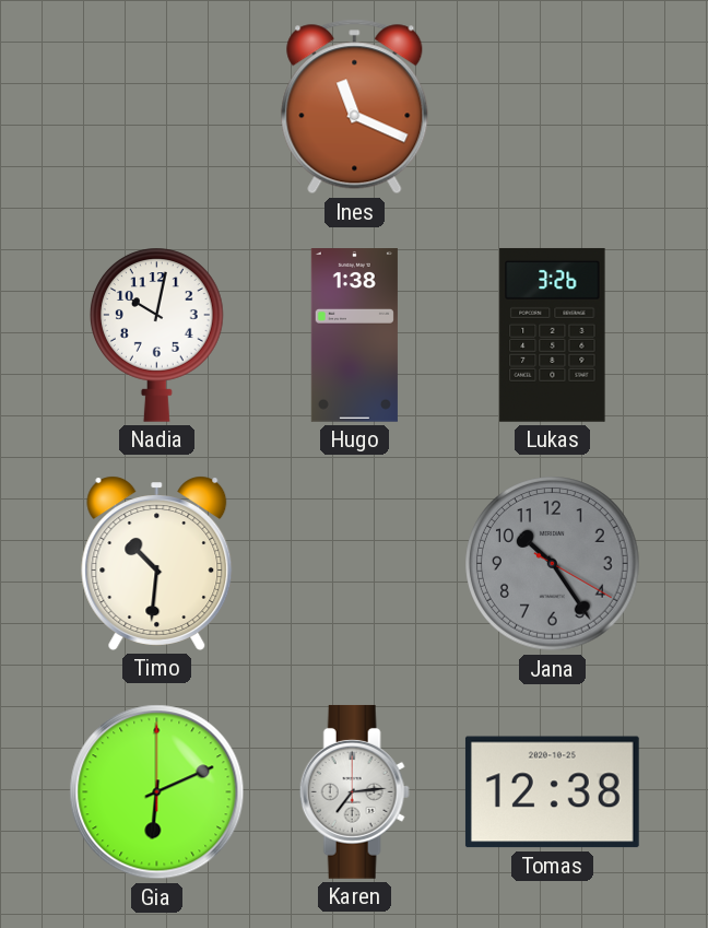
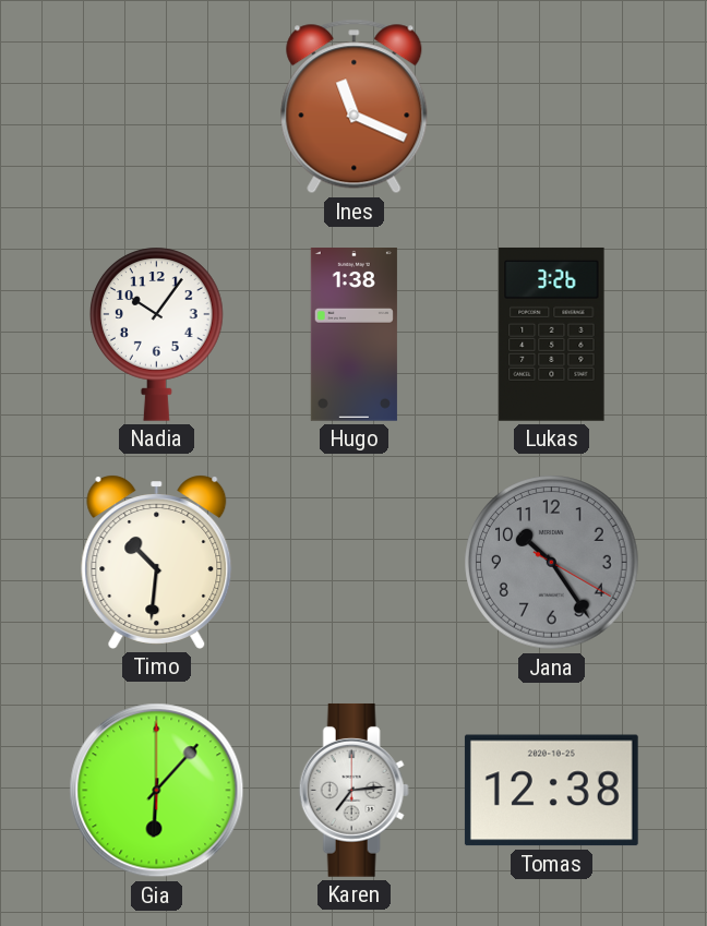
Nadia: 10:02 -> 10:06
Gia: 6:11 -> 6:07
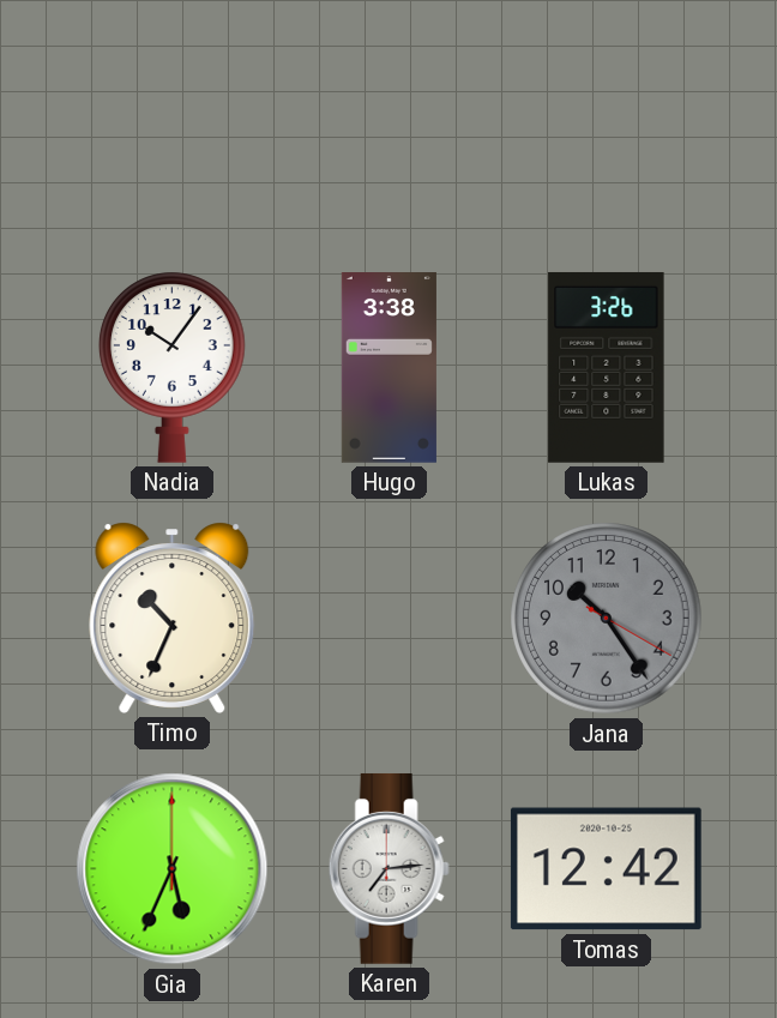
Ines: 11:19 -> none
Hugo: 1:38 -> 3:38
Timo: 10:31 -> 10:34
Gia: 6:07 -> 5:34
Tomas: 12:38 -> 12:42
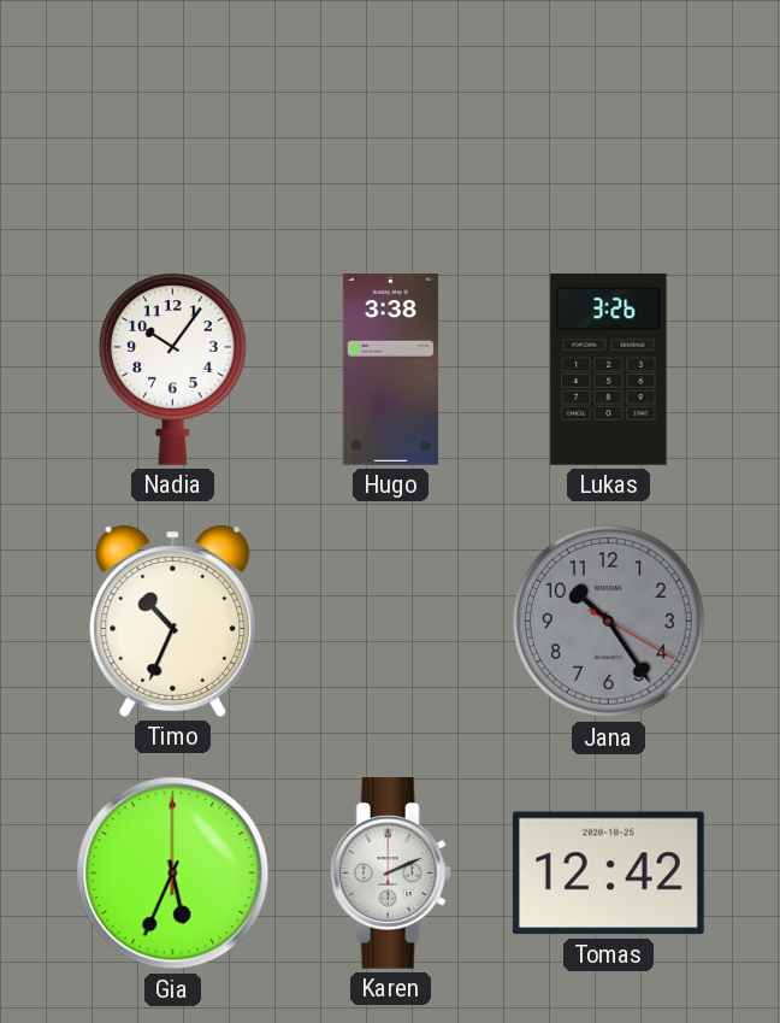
Karen: 7:14 -> 2:11
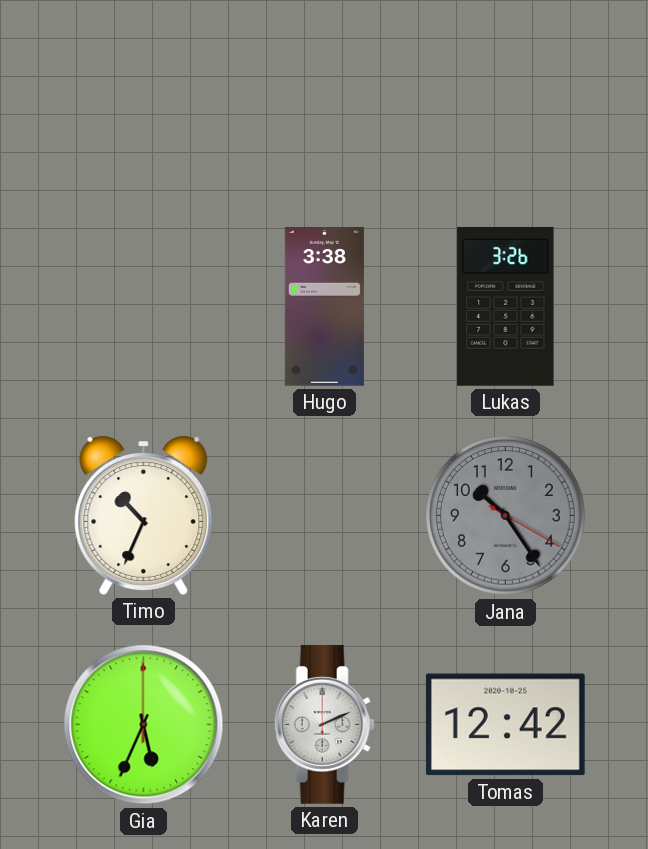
Nadia: 10:06 -> none
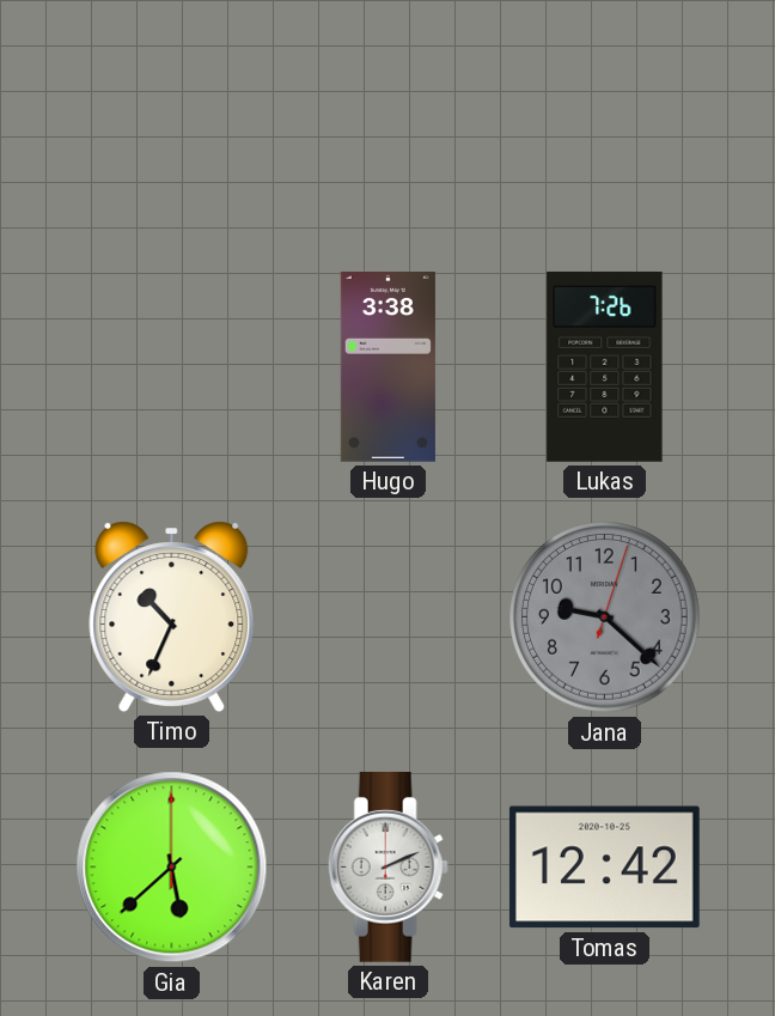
Lukas: 3:26 -> 7:26
Jana: 10:24 -> 9:22
Gia: 5:34 -> 5:38
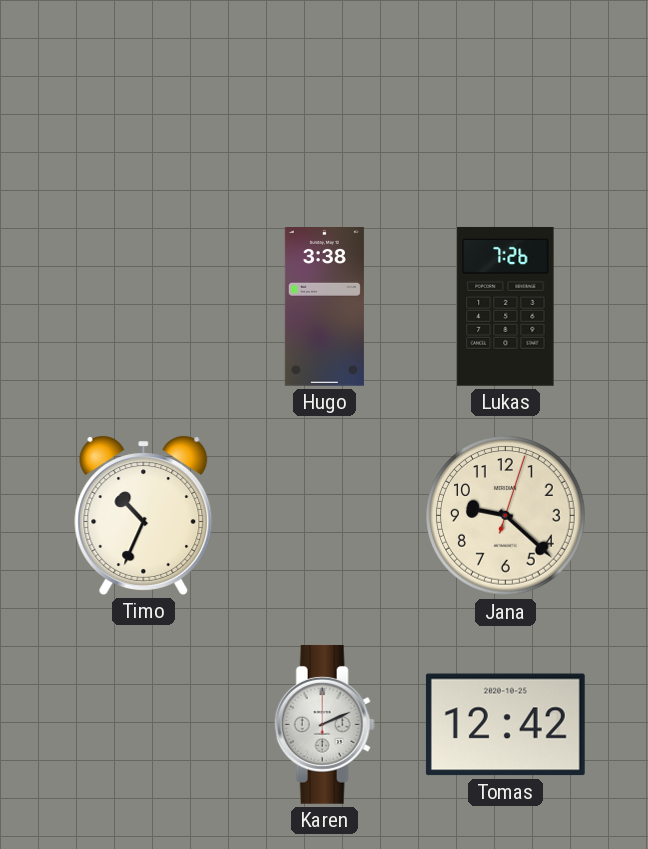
Jana dial: grey -> cream
Gia: 5:38 -> none
